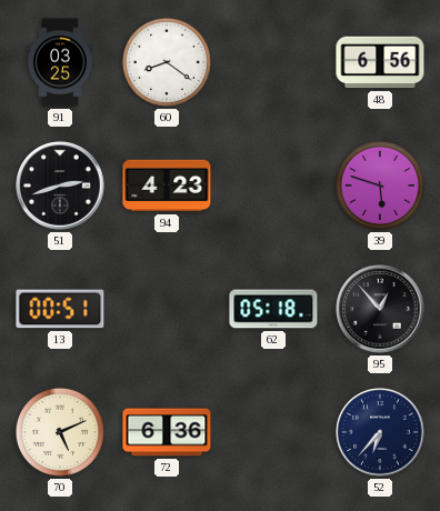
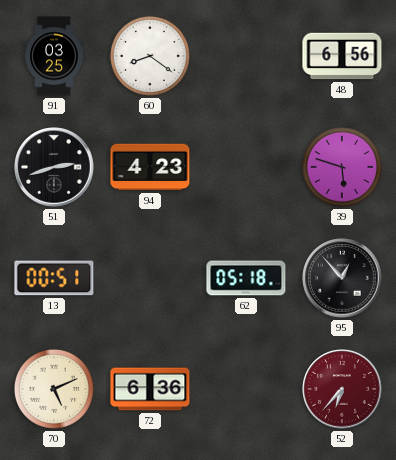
52 dial: navy -> burgundy
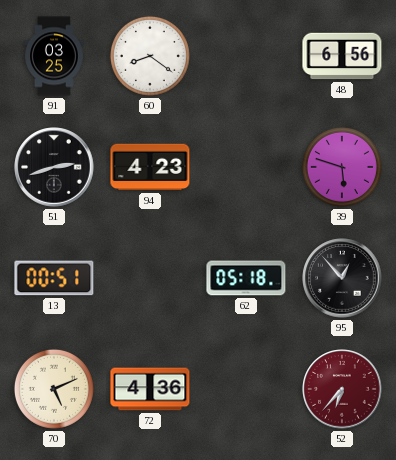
72: 6:36 -> 4:36
